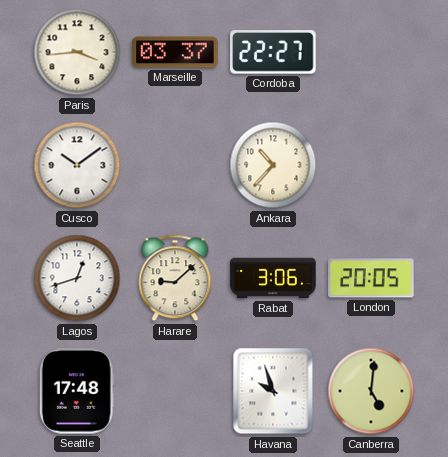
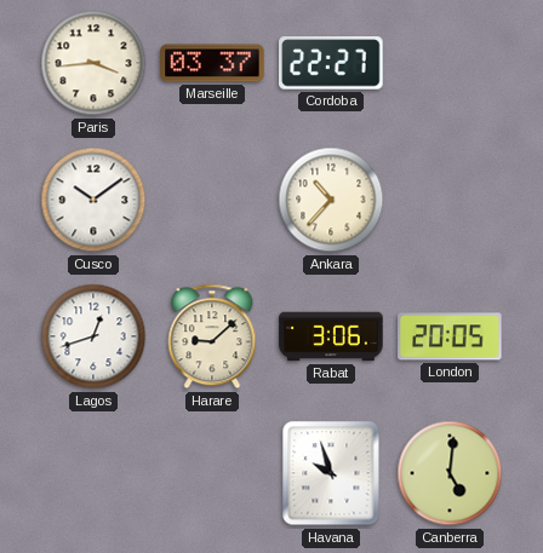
Seattle: 17:48 -> none
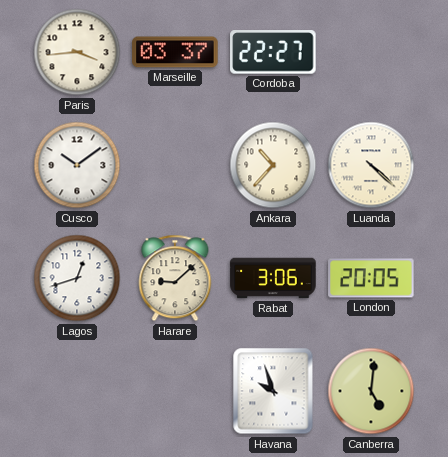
Luanda: none -> 4:22
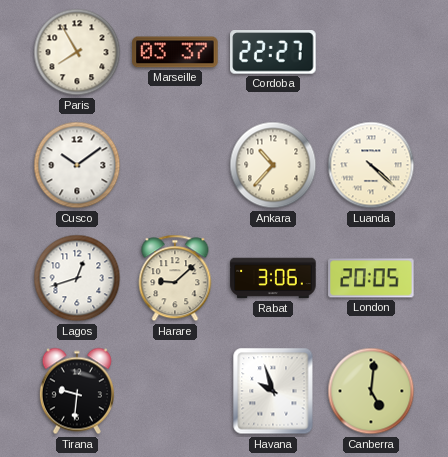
Paris: 3:44 -> 7:55
Tirana: none -> 9:31
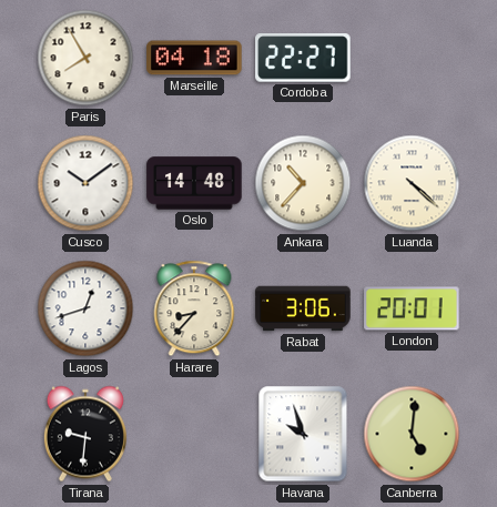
Marseille: 03:37 -> 04:18
Oslo: none -> 14:48
Harare: 9:08 -> 8:37
London: 20:05 -> 20:01
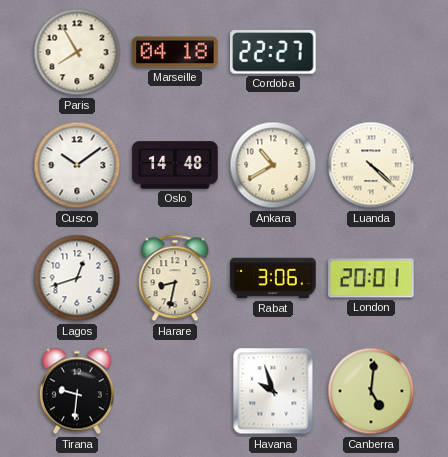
Ankara: 10:37 -> 10:40
Harare: 8:37 -> 8:32
